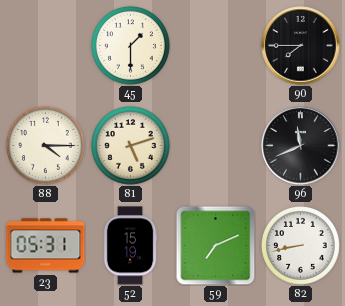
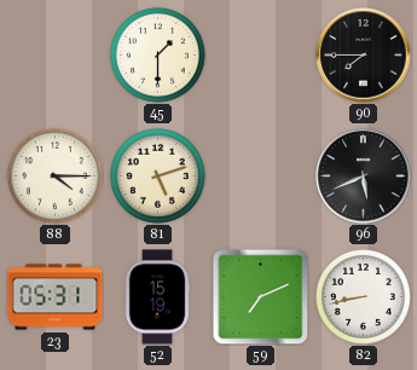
96: 11:41 -> 5:41
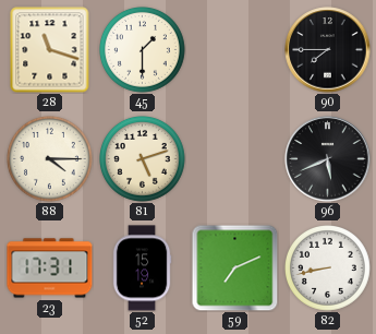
28: none -> 11:18
23: 05:31 -> 17:31
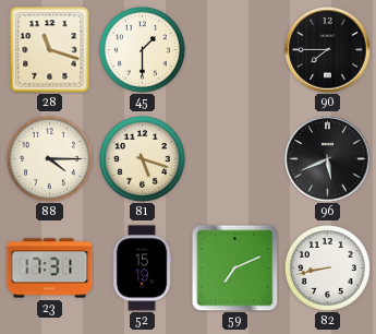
81: 5:12 -> 5:18
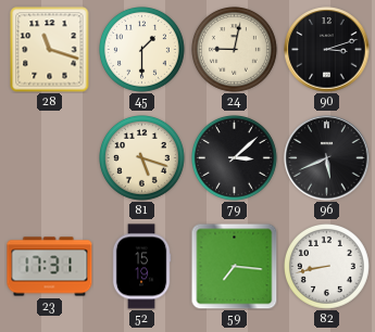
24: none -> 9:02
90: 7:45 -> 3:12
88: 4:15 -> none
79: none -> 3:08
59: 7:11 -> 7:16
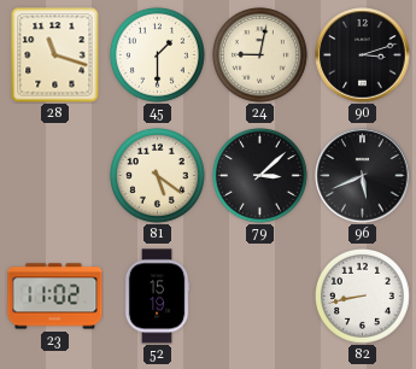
81: 5:18 -> 5:21
23: 17:31 -> 11:02
59: 7:16 -> none
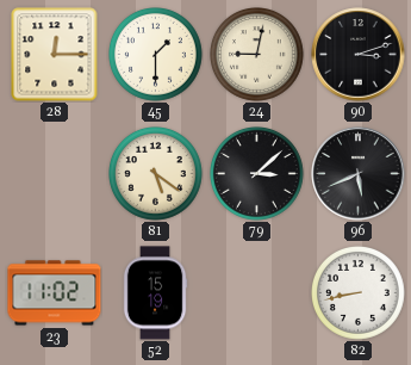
28: 11:18 -> 12:15
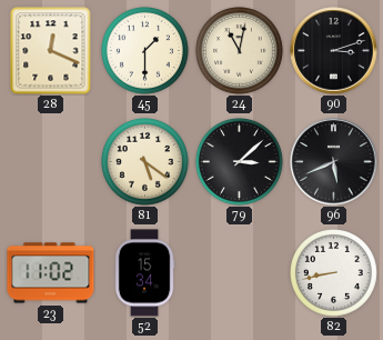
28: 12:15 -> 12:19
24: 9:02 -> 11:02
52: 15:19 -> 15:34
